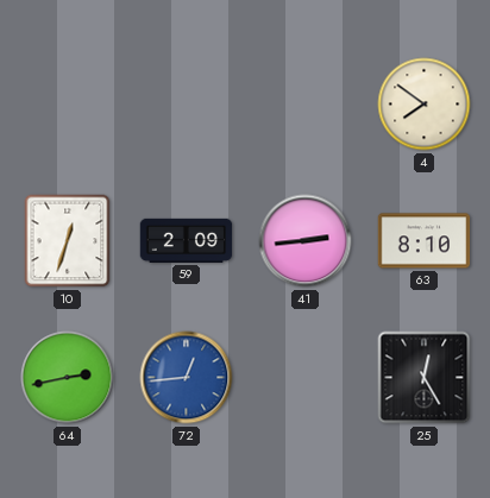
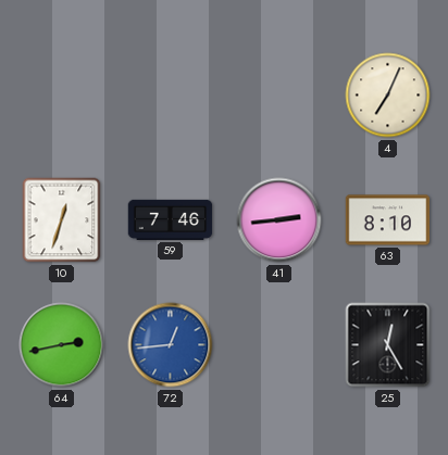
4: 7:51 -> 7:04
59: 2:09 -> 7:46
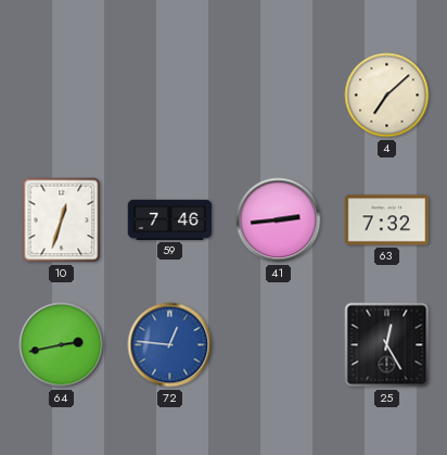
4: 7:04 -> 7:08
63: 8:10 -> 7:32
72: 12:44 -> 12:46
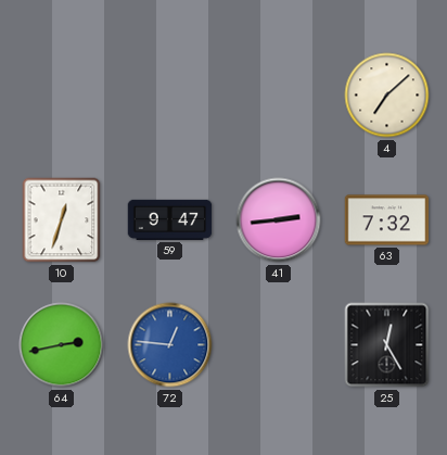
59: 7:46 -> 9:47
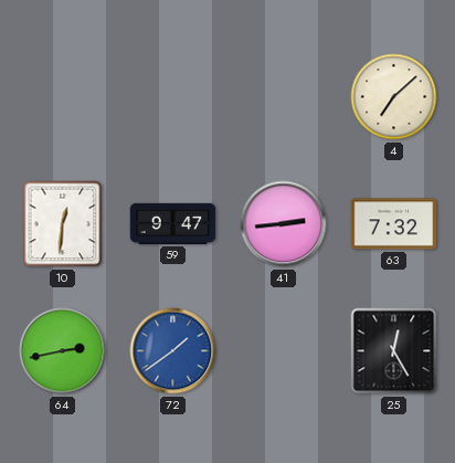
10: 12:33 -> 12:31
72: 12:46 -> 1:39
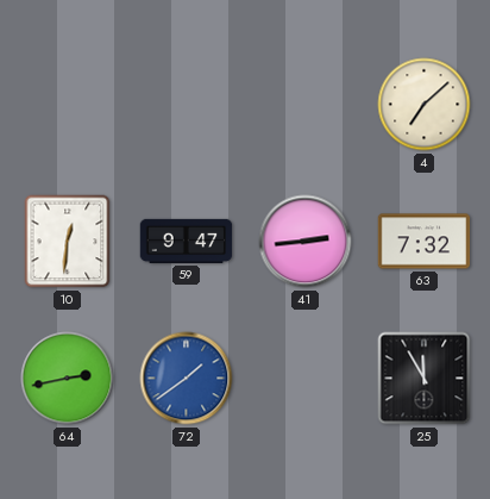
25: 12:25 -> 11:55
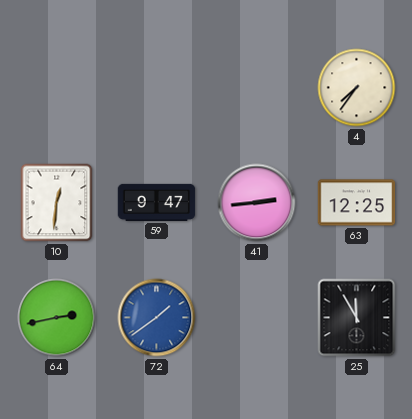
4: 7:08 -> 7:36
63: 7:32 -> 12:25
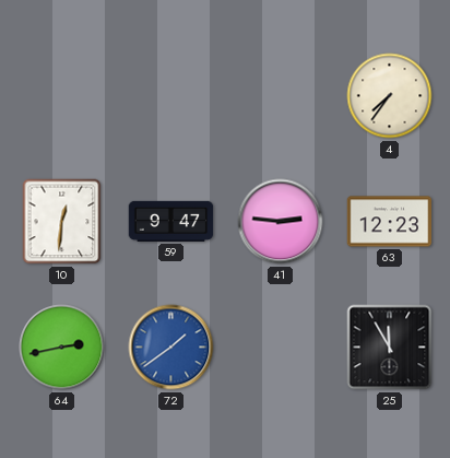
41: 2:44 -> 2:46
63: 12:25 -> 12:23
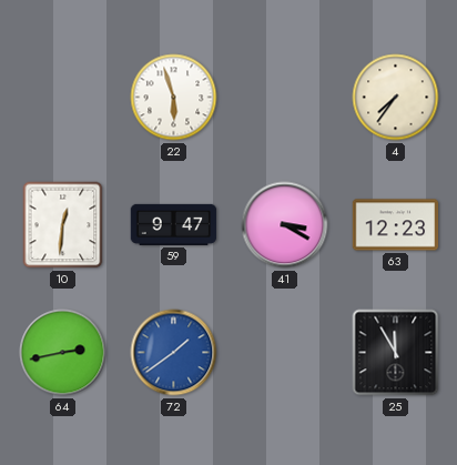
22: none -> 5:57
41: 2:46 -> 3:20
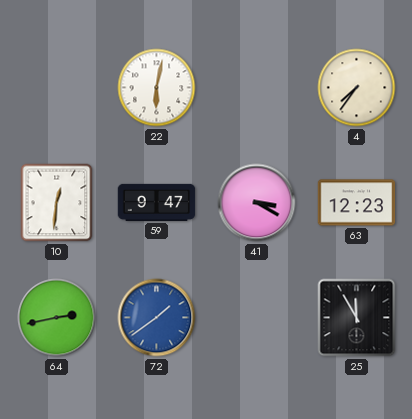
22: 5:57 -> 6:02
